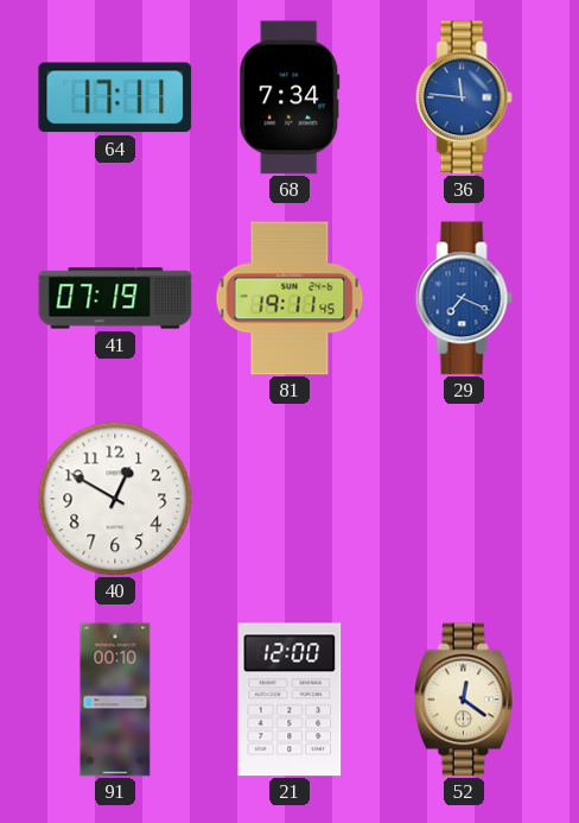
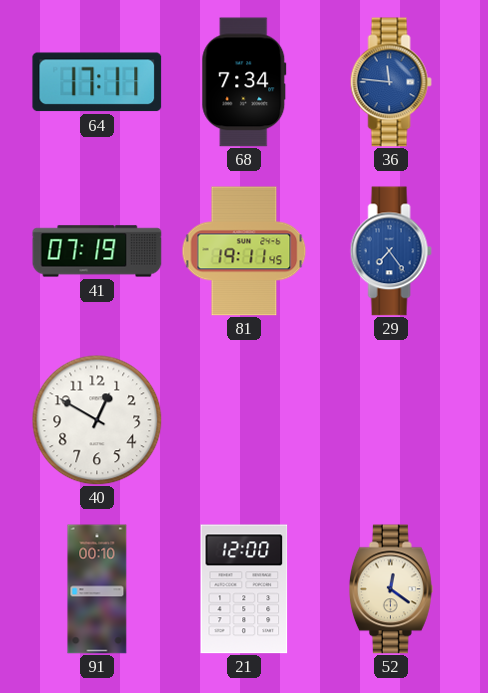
29: 7:19 -> 7:24
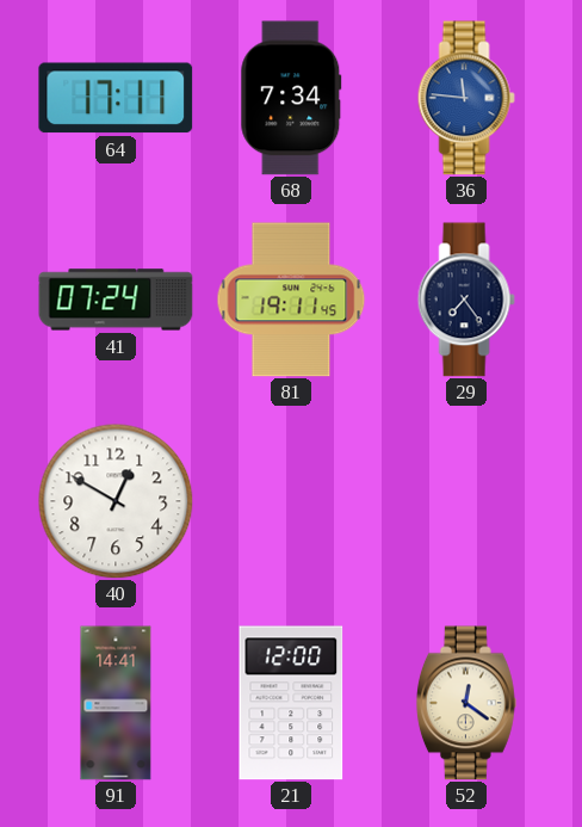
41: 07:19 -> 07:24
29 dial: blue -> navy
91: 00:10 -> 14:41
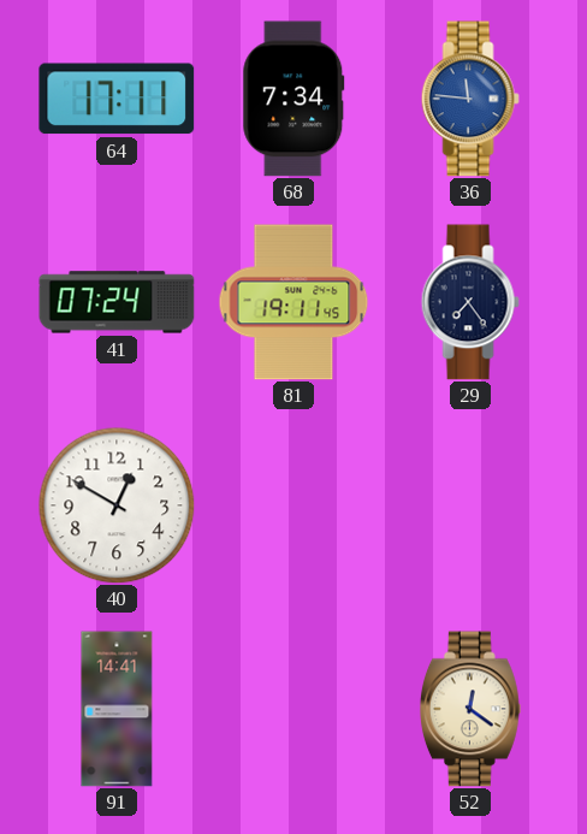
21: 12:00 -> none
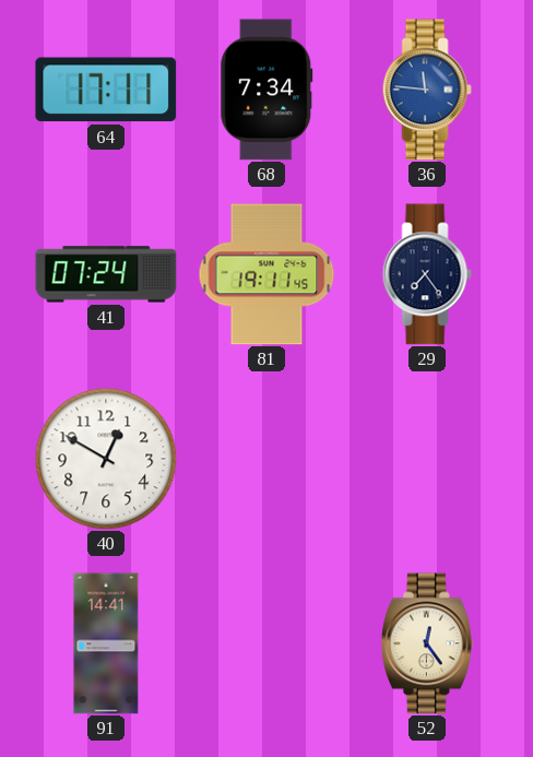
52: 12:21 -> 12:24
